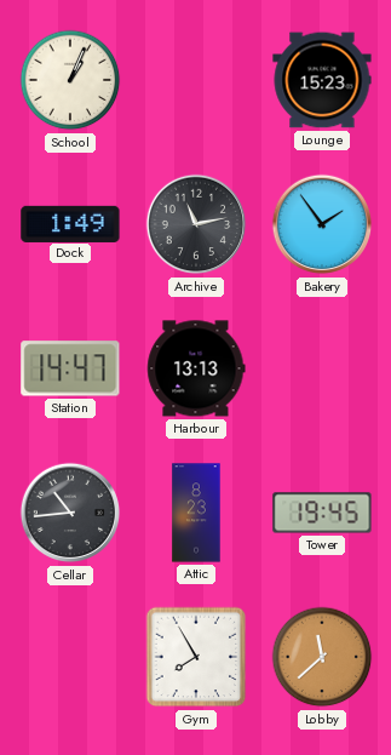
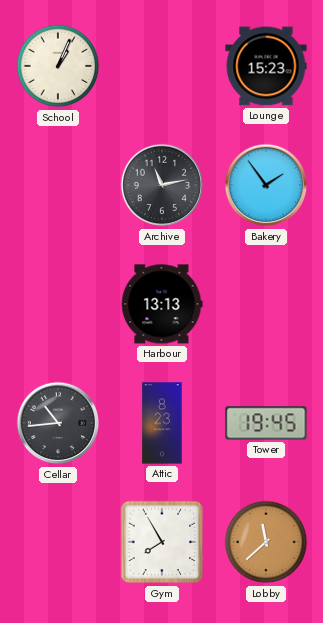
Dock: 1:49 -> none
Station: 14:47 -> none
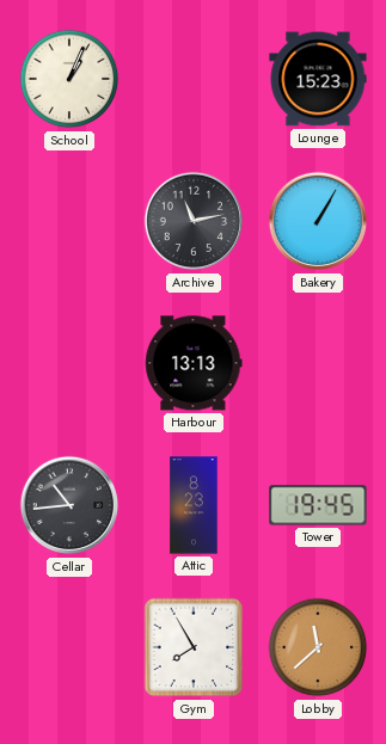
Bakery: 1:54 -> 1:05
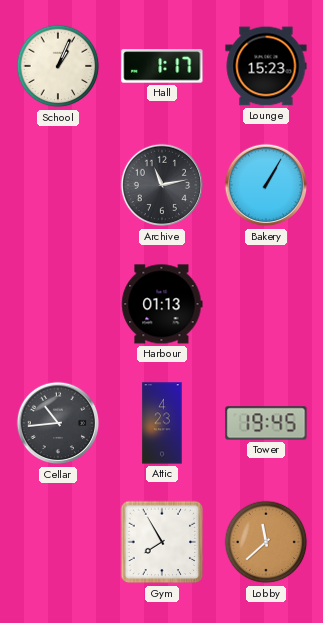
Hall: none -> 1:17
Harbour: 13:13 -> 01:13
Attic: 8:23 -> 4:23
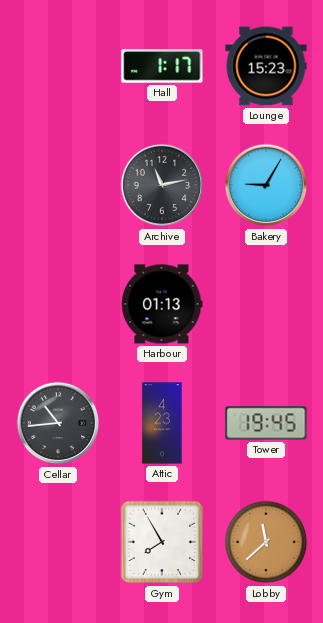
School: 1:04 -> none
Bakery: 1:05 -> 9:05
